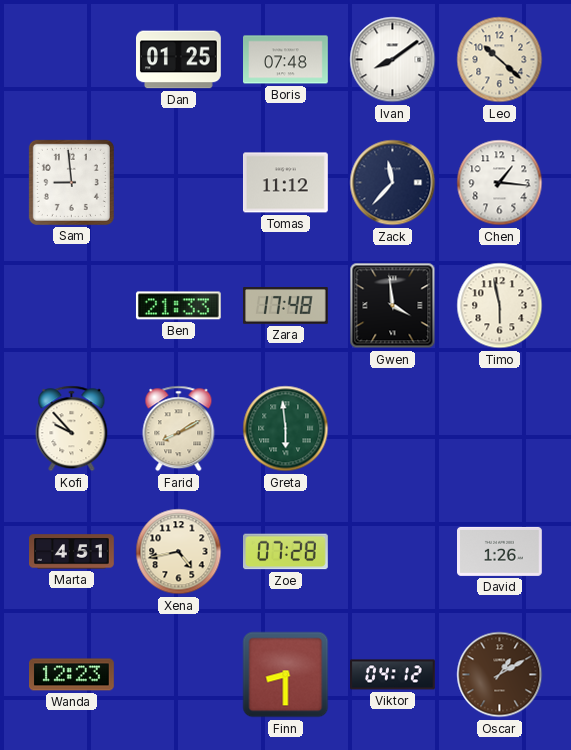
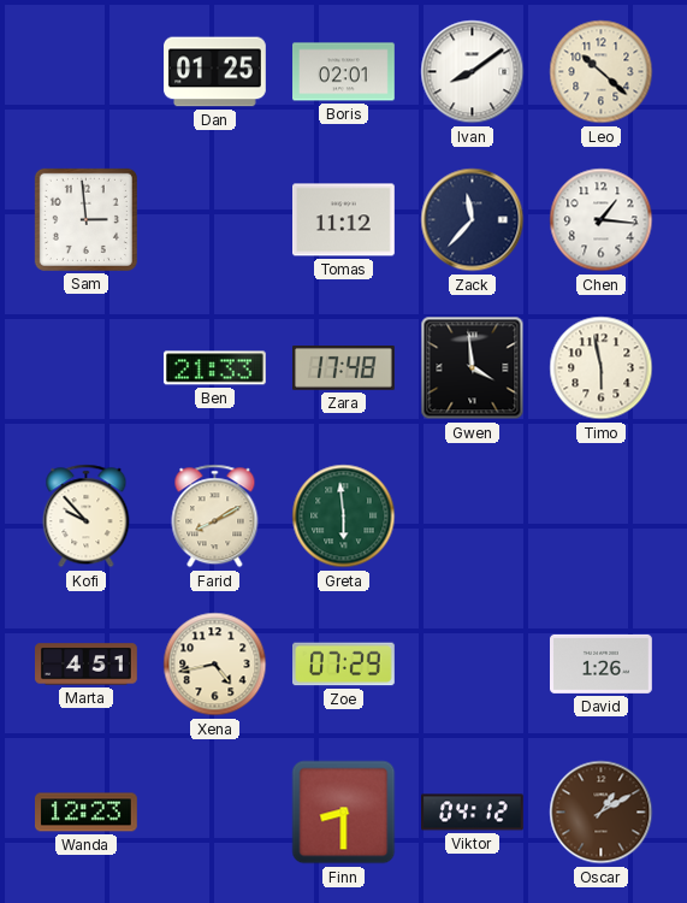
Boris: 07:48 -> 02:01
Sam: 8:59 -> 2:59
Zoe: 07:28 -> 07:29
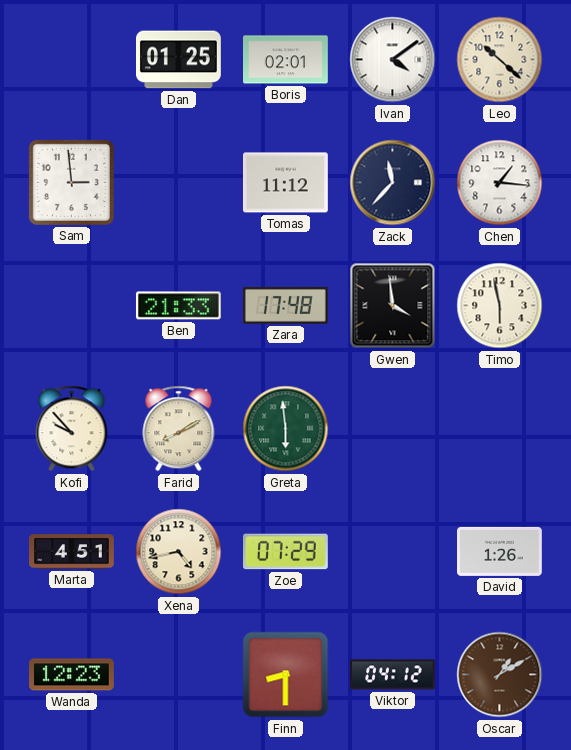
Ivan: 8:09 -> 4:09
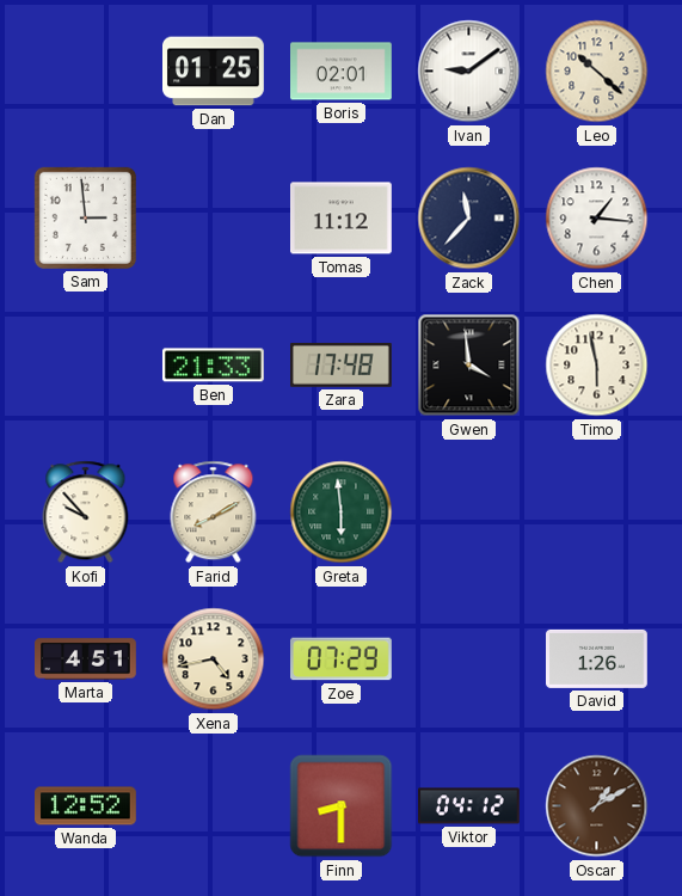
Ivan: 4:09 -> 9:09
Wanda: 12:23 -> 12:52
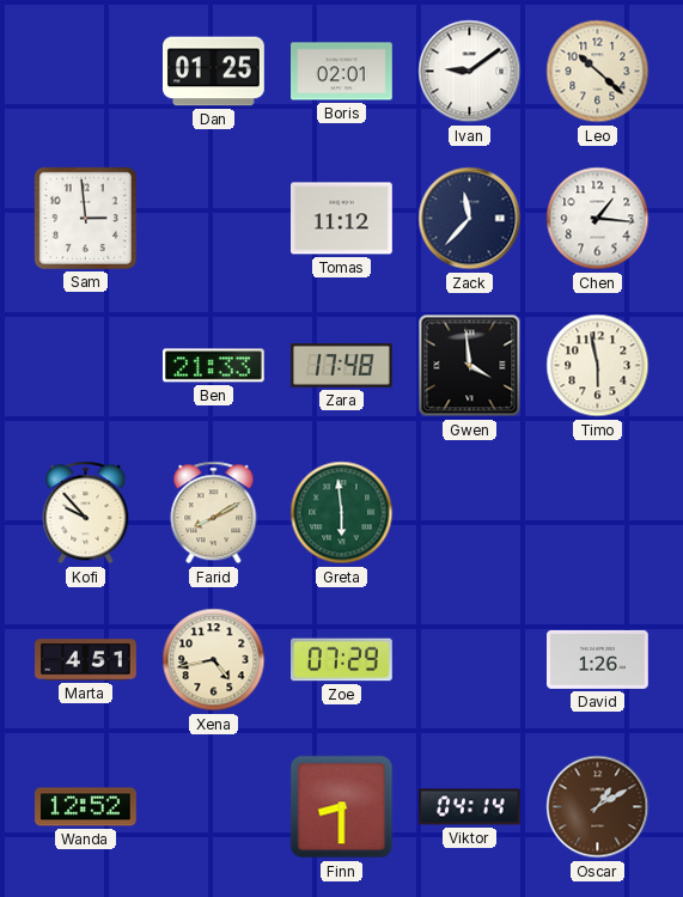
Viktor: 04:12 -> 04:14
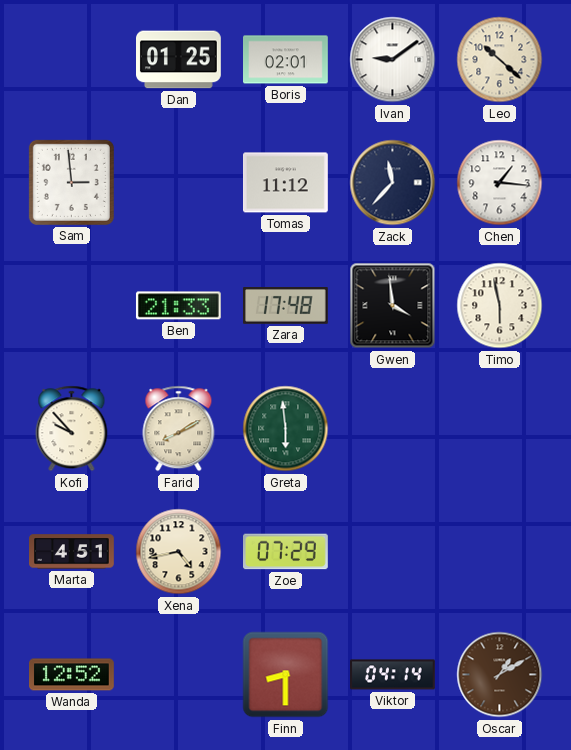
David: 1:26 -> none
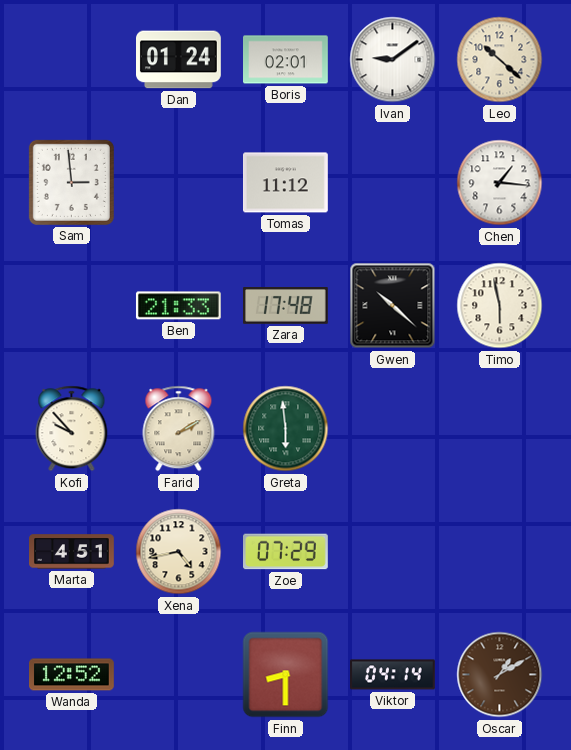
Dan: 01:25 -> 01:24
Zack: 11:37 -> none
Gwen: 3:59 -> 10:22
Farid: 8:10 -> 2:10
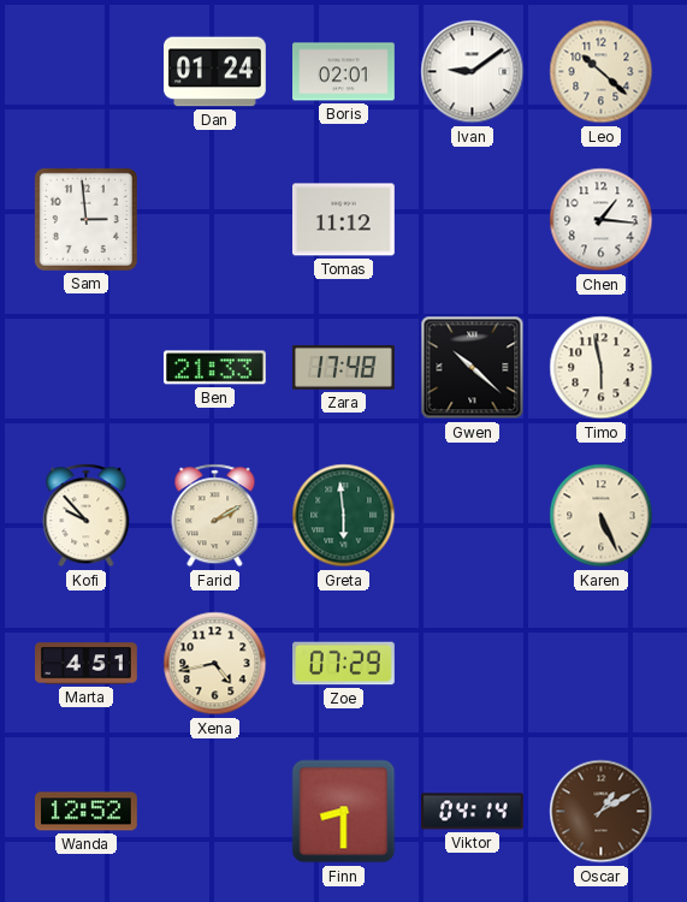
Karen: none -> 5:26
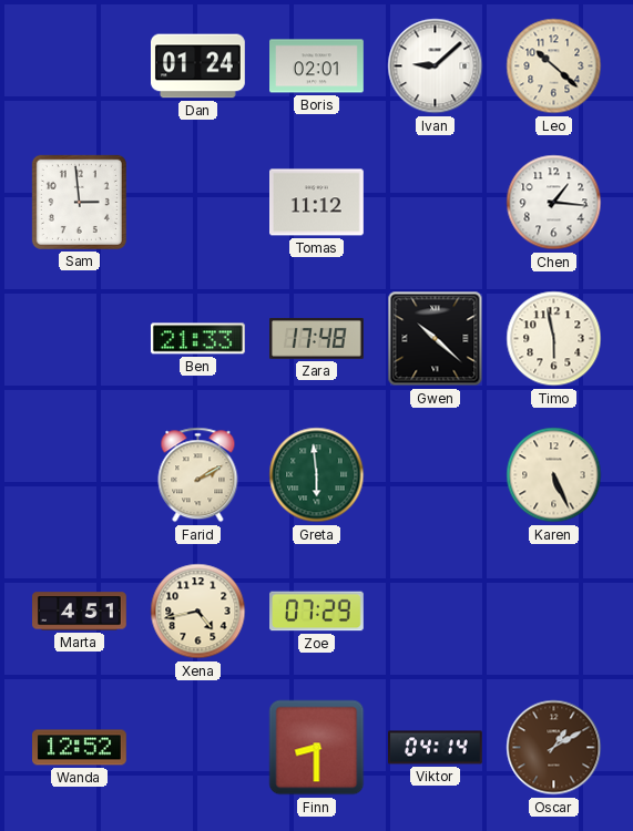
Ivan: 9:09 -> 9:08
Kofi: 9:53 -> none
